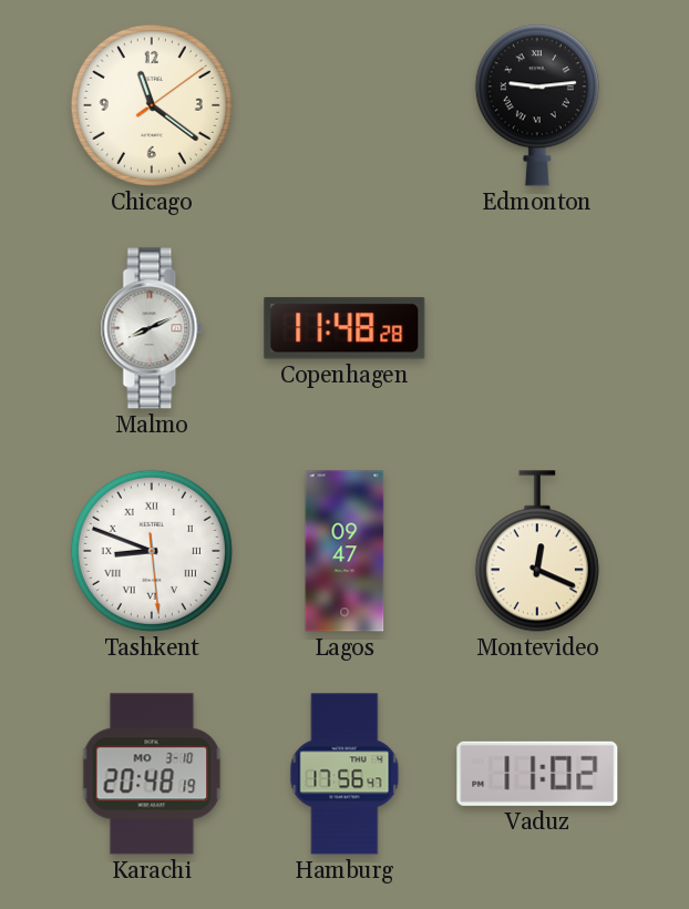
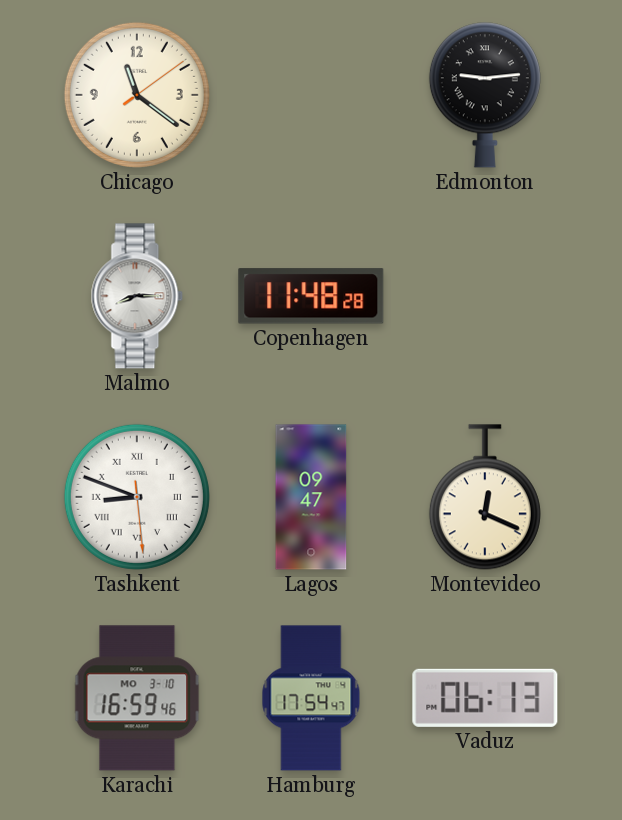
Malmo: 8:11 -> 8:15
Karachi: 20:48 -> 16:59
Hamburg: 17:56 -> 17:54
Vaduz: 11:02 -> 06:13
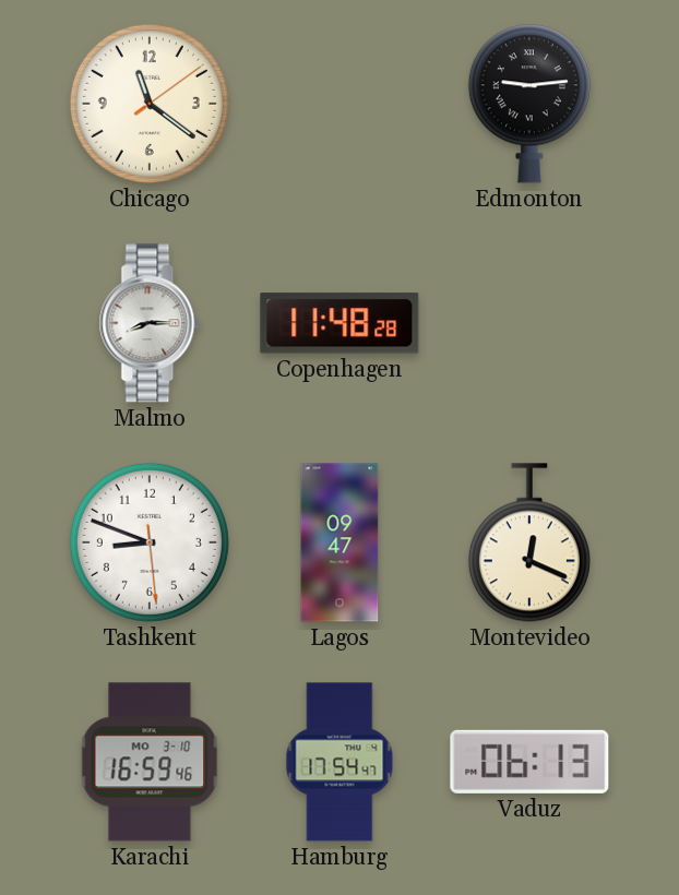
Tashkent numerals: Roman -> Arabic
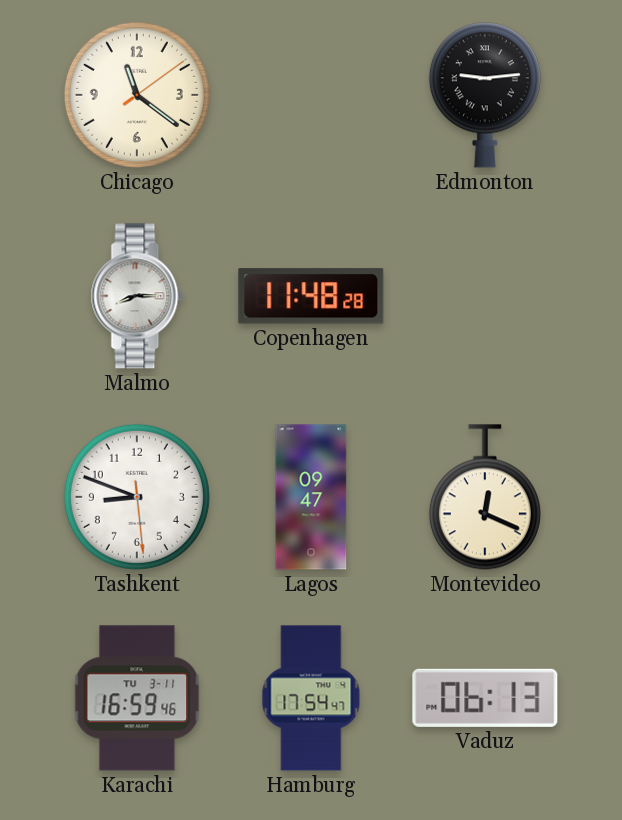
Karachi date: MO 3-10 -> TU 3-11
